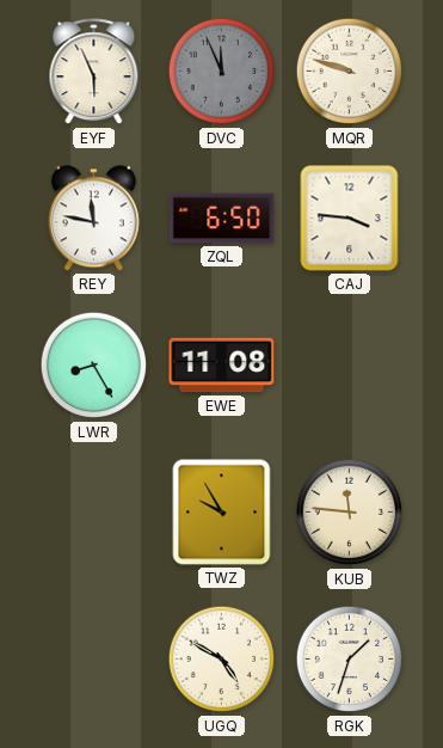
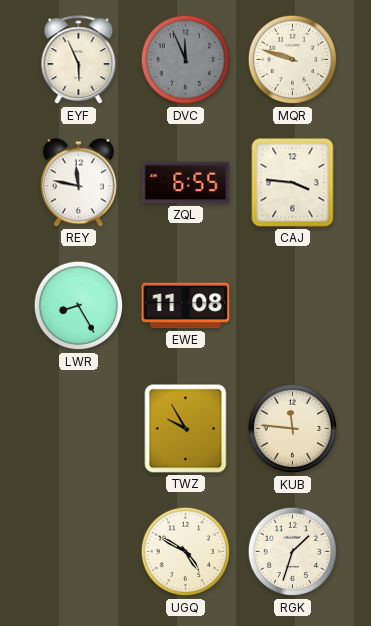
ZQL: 6:50 -> 6:55
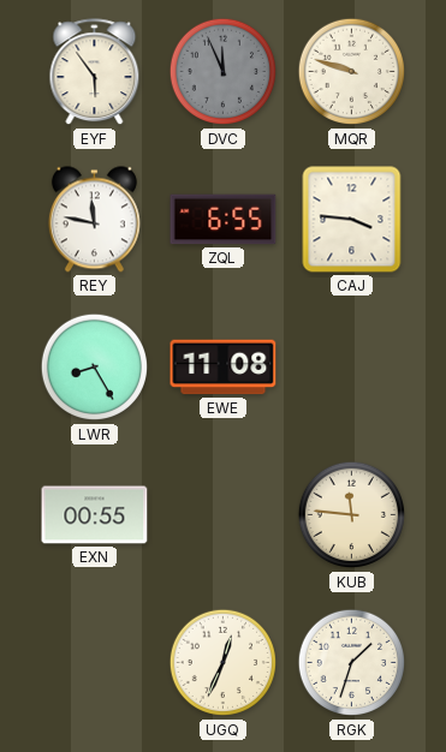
EYF: 5:56 -> 5:54
EXN: none -> 00:55
TWZ: 9:55 -> none
UGQ: 4:50 -> 12:34
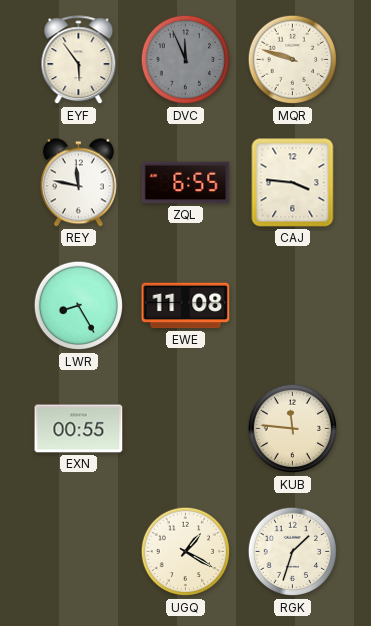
UGQ: 12:34 -> 1:20
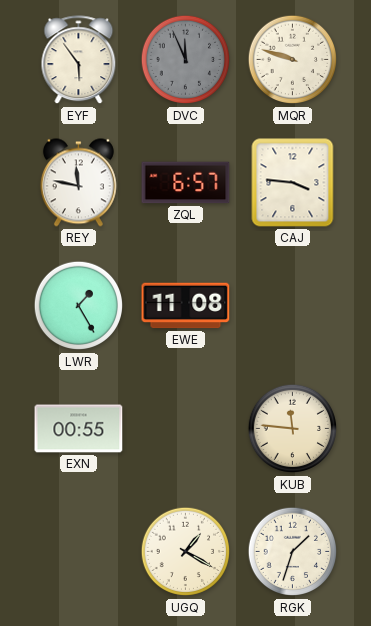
ZQL: 6:55 -> 6:57
LWR: 8:25 -> 1:25
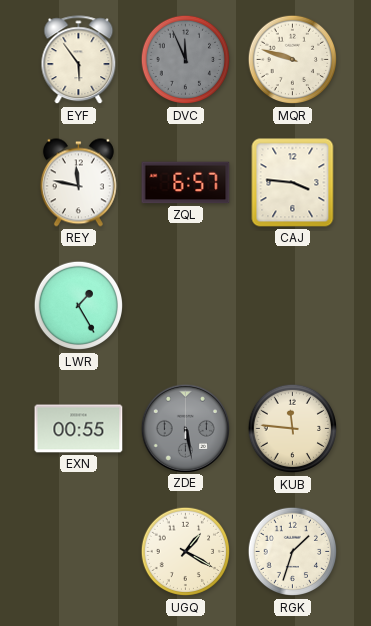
EWE: 11:08 -> none
ZDE: none -> 5:28
